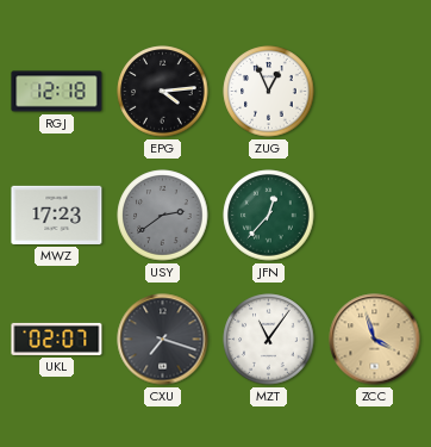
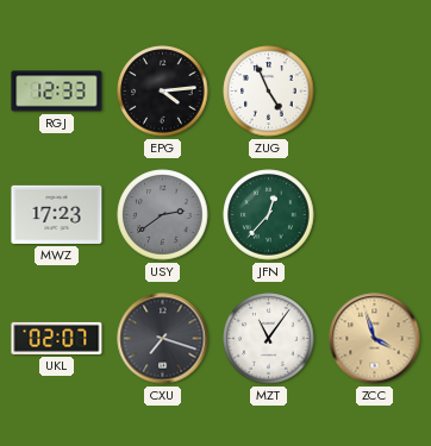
RGJ: 12:18 -> 12:33
ZUG: 12:56 -> 4:56
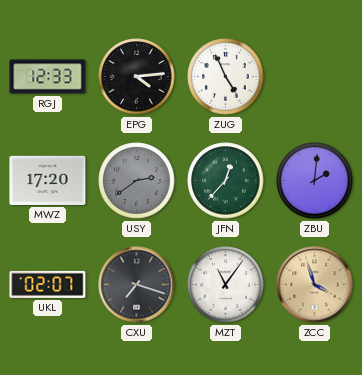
MWZ: 17:23 -> 17:20
ZBU: none -> 2:01
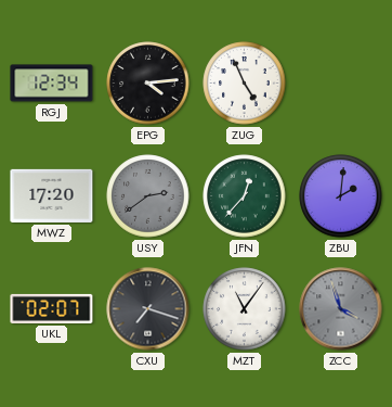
RGJ: 12:33 -> 12:34
ZCC dial: champagne -> grey
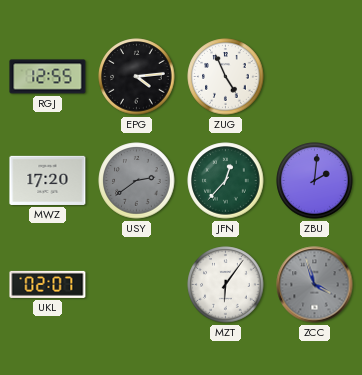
RGJ: 12:34 -> 12:55
CXU: 7:18 -> none
MZT: 11:06 -> 6:06
